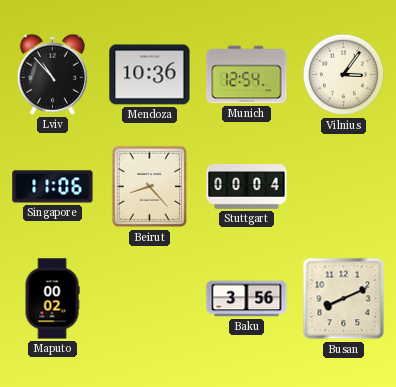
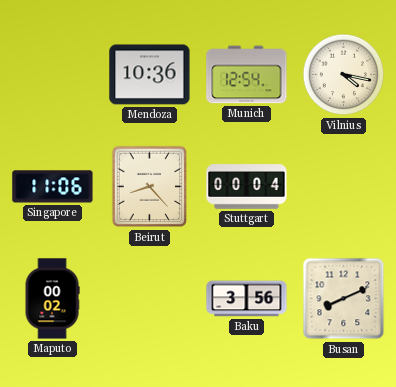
Lviv: 10:53 -> none
Vilnius: 3:06 -> 4:17
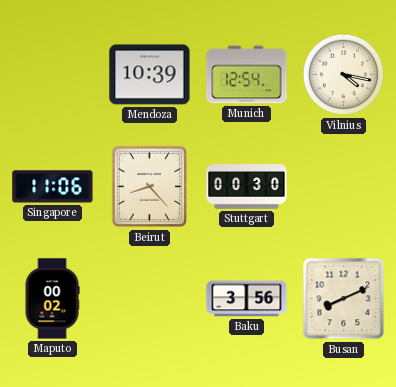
Mendoza: 10:36 -> 10:39
Stuttgart: 00:04 -> 00:30
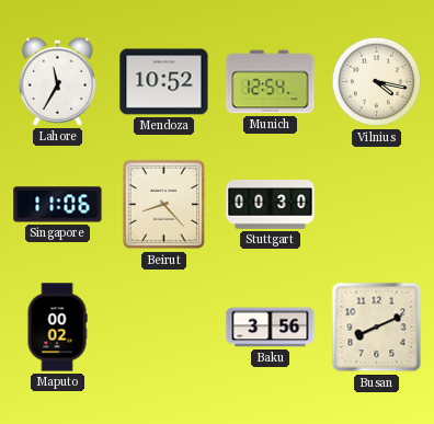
Lahore: none -> 11:35
Mendoza: 10:39 -> 10:52
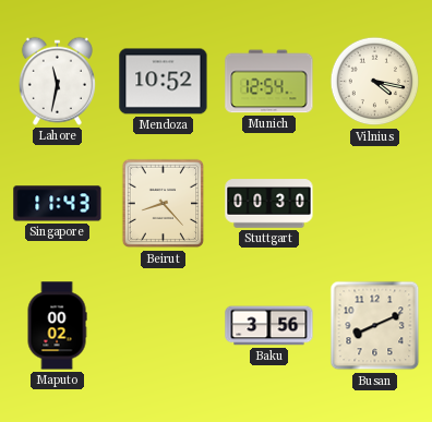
Lahore: 11:35 -> 11:32
Singapore: 11:06 -> 11:43
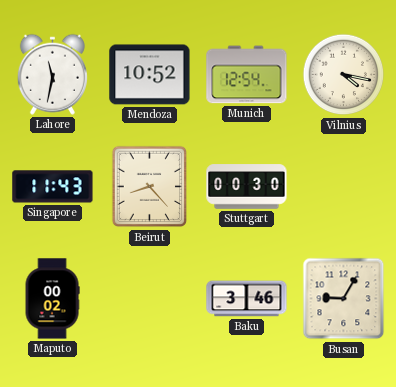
Baku: 3:56 -> 3:46
Busan: 8:11 -> 9:05
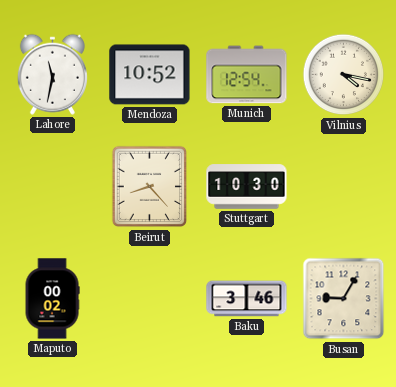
Singapore: 11:43 -> none
Stuttgart: 00:30 -> 10:30
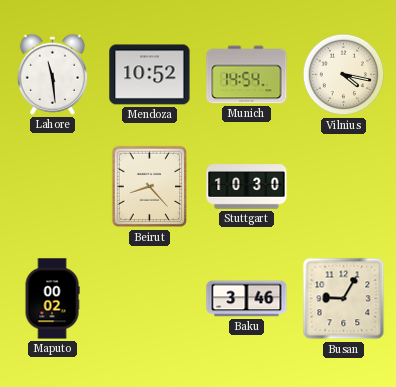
Lahore: 11:32 -> 11:29
Munich: 12:54 -> 14:54
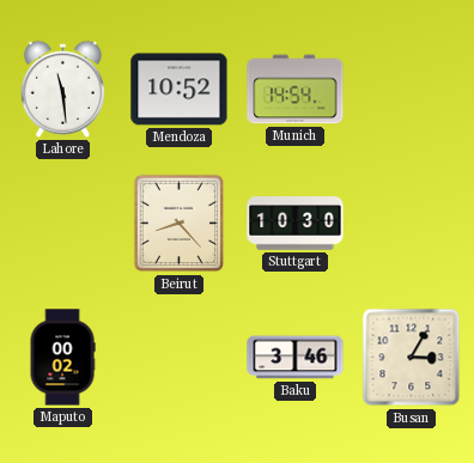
Vilnius: 4:17 -> none
Busan: 9:05 -> 3:05
